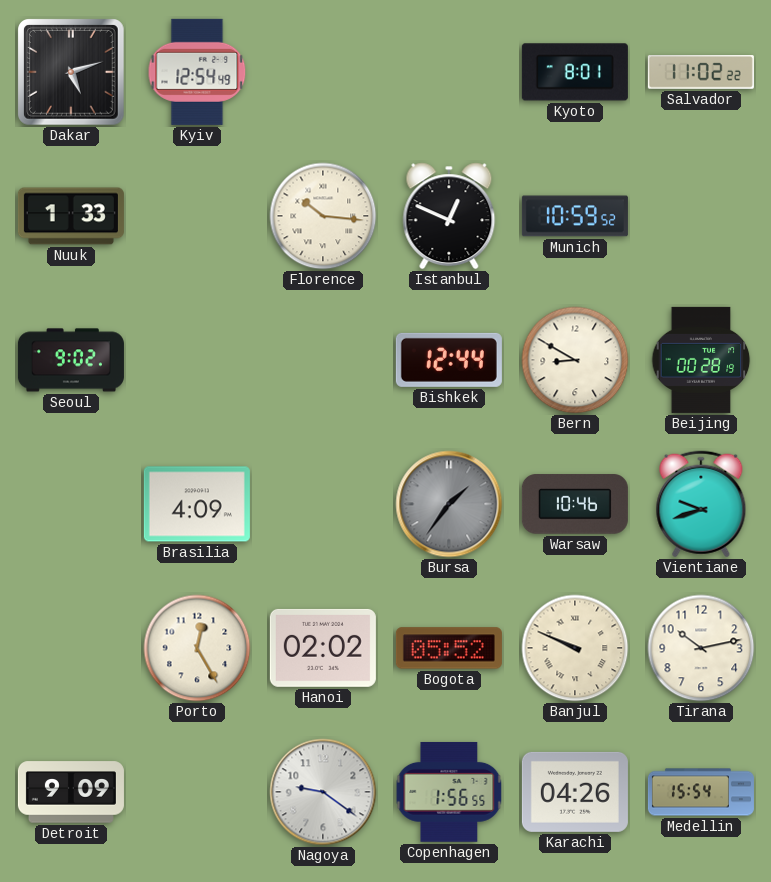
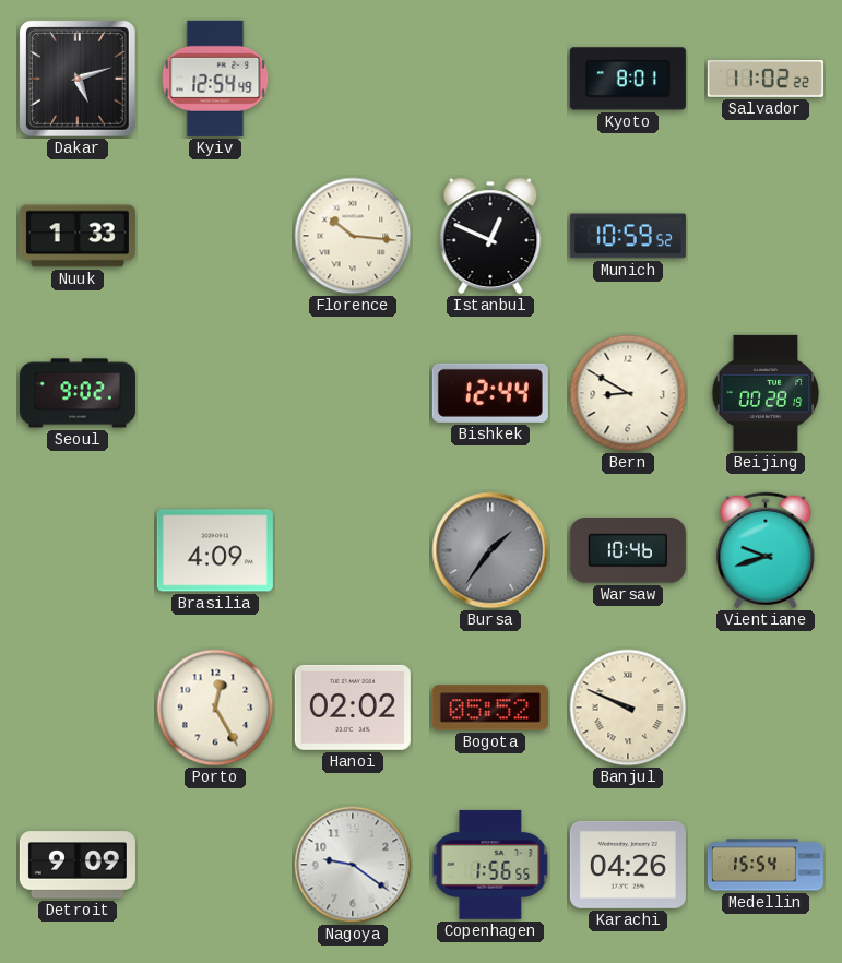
Tirana: 10:13 -> none
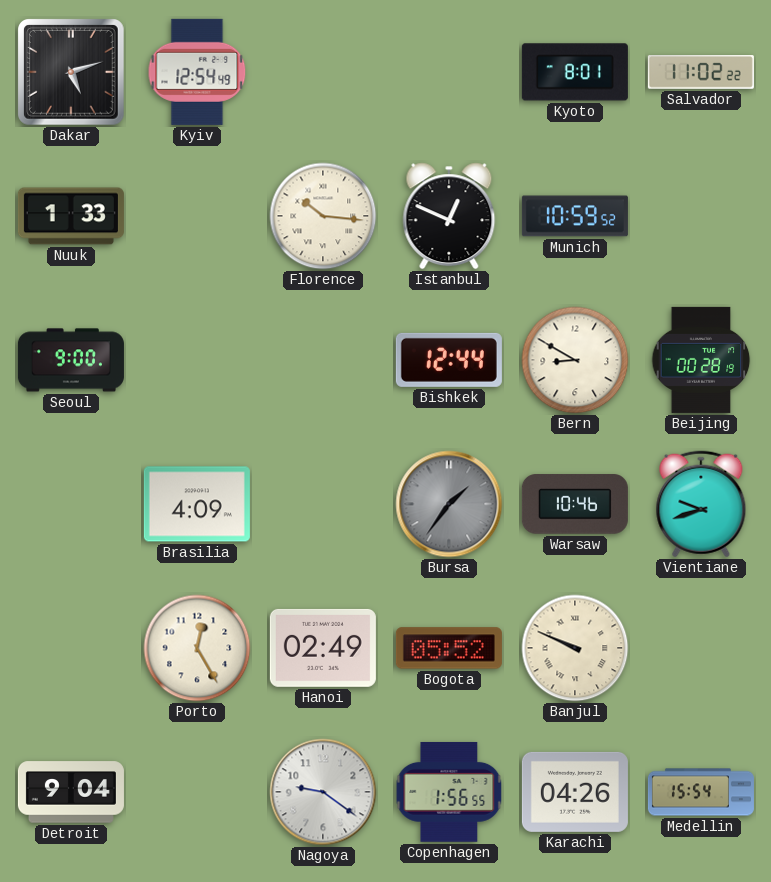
Seoul: 9:02 -> 9:00
Hanoi: 02:02 -> 02:49
Detroit: 9:09 -> 9:04
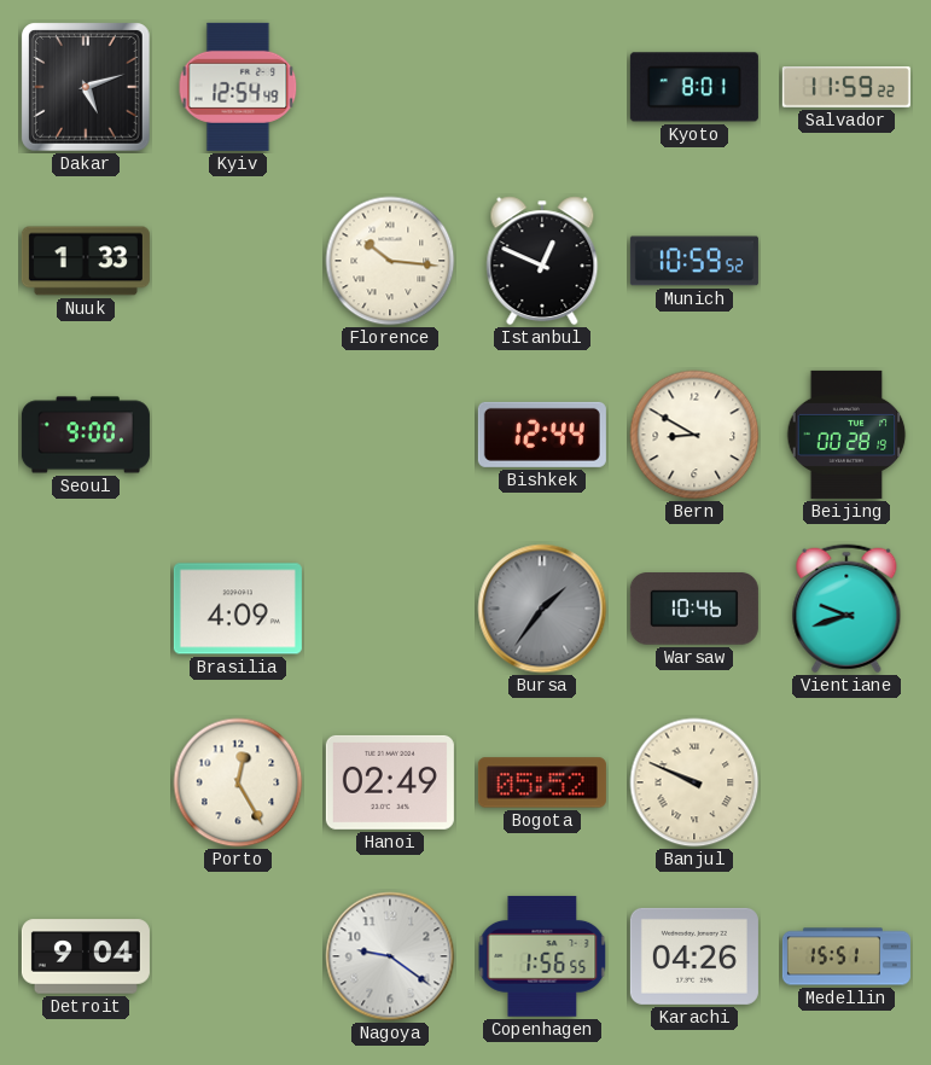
Salvador: 11:02 -> 11:59
Medellin: 15:54 -> 15:51
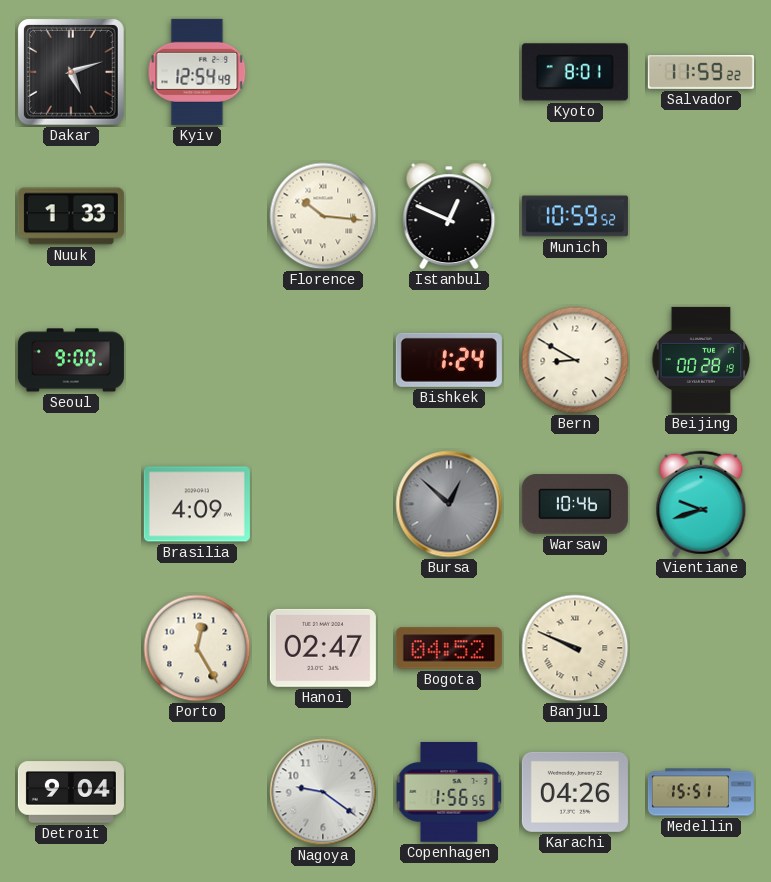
Bishkek: 12:44 -> 1:24
Bursa: 1:36 -> 12:52
Hanoi: 02:49 -> 02:47
Bogota: 05:52 -> 04:52
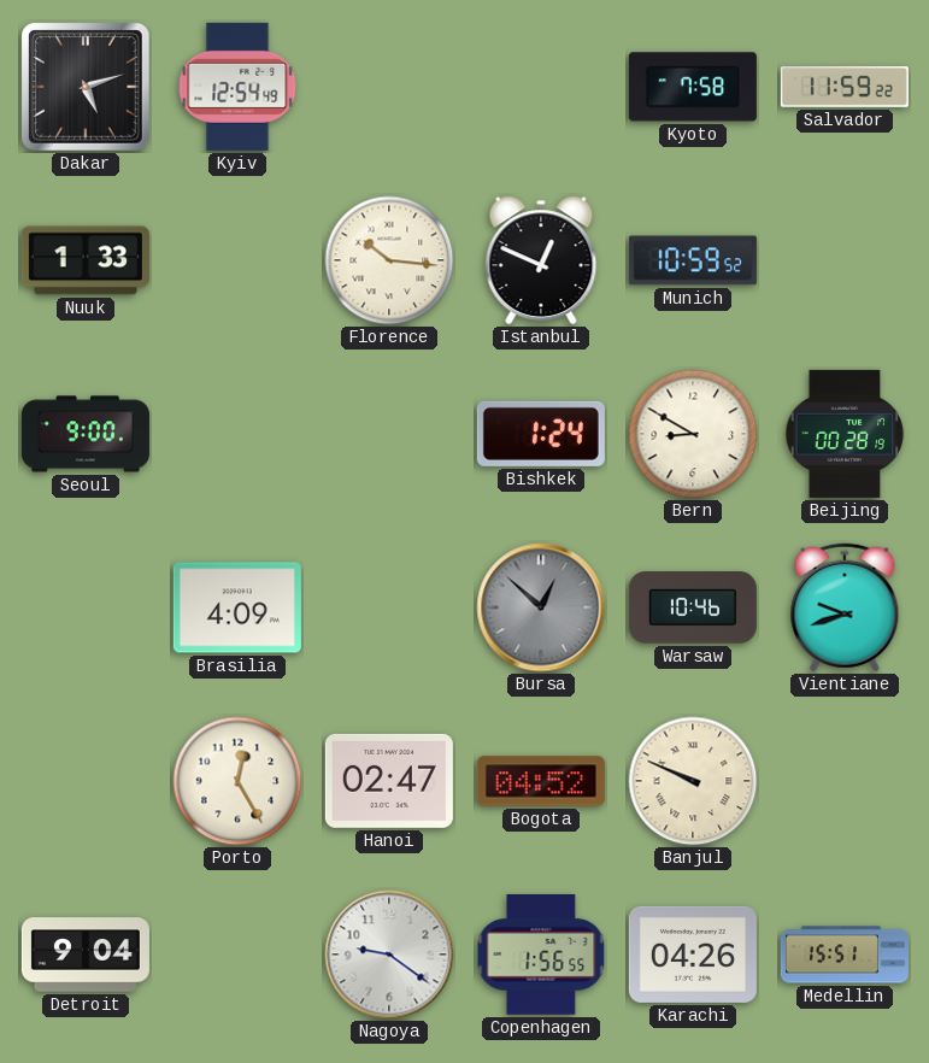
Kyoto: 8:01 -> 7:58
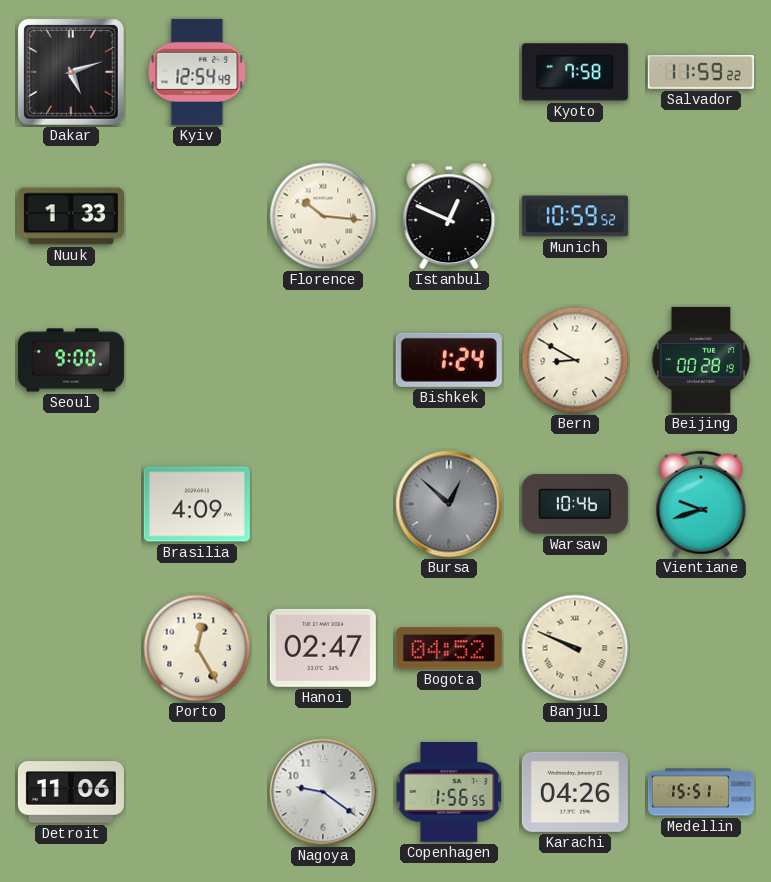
Detroit: 9:04 -> 11:06
